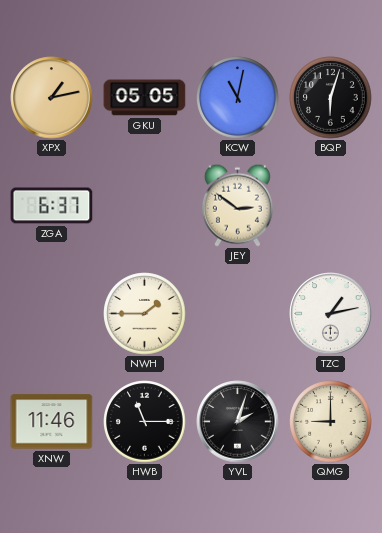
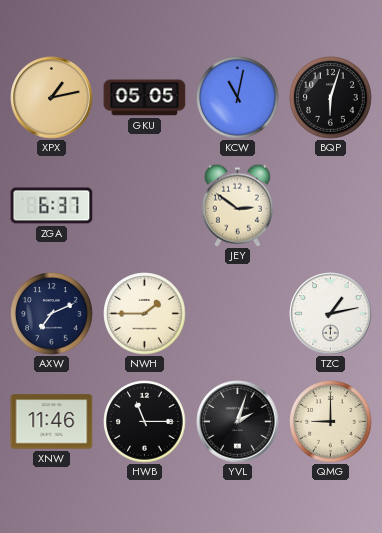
AXW: none -> 7:11
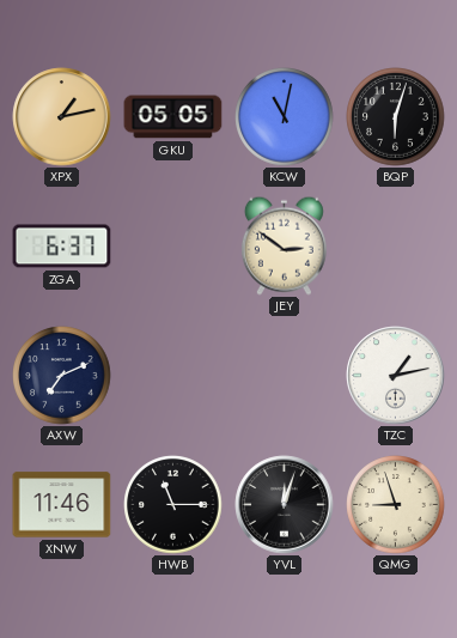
NWH: 1:45 -> none
YVL: 2:03 -> 12:03
QMG: 9:00 -> 8:57
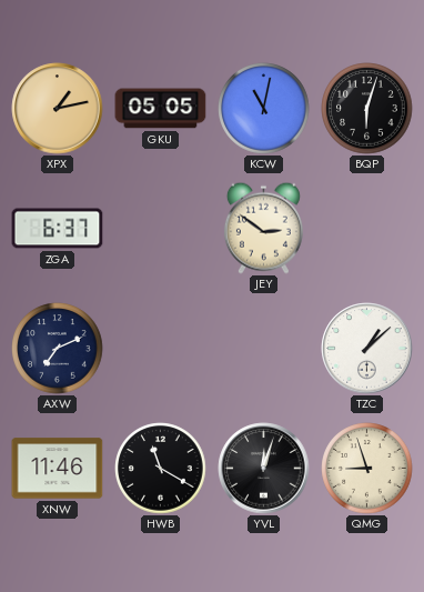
TZC: 1:13 -> 1:08
HWB: 11:15 -> 11:20
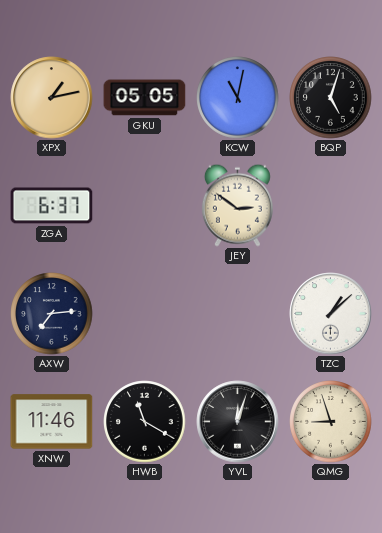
BQP: 6:03 -> 5:03
AXW: 7:11 -> 7:14
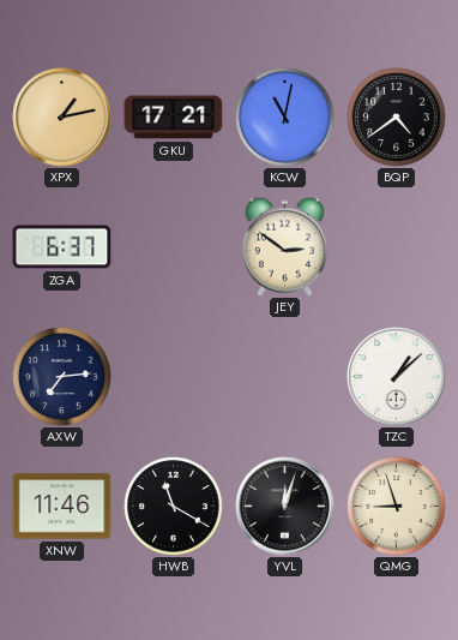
GKU: 05:05 -> 17:21
BQP: 5:03 -> 4:39
